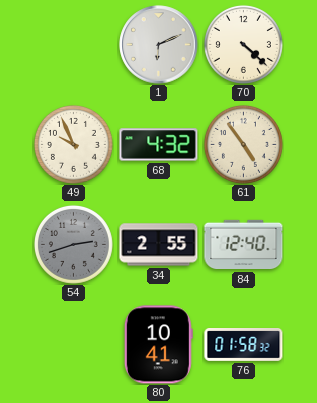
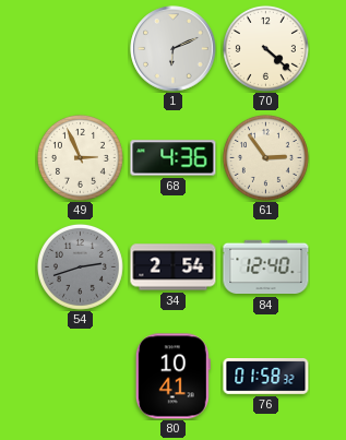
49: 9:56 -> 2:56
68: 4:32 -> 4:36
61: 4:54 -> 2:54
34: 2:55 -> 2:54
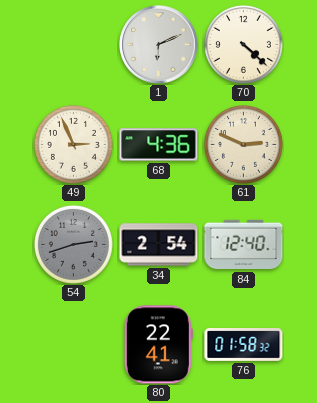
61: 2:54 -> 2:49
80: 10:41 -> 22:41
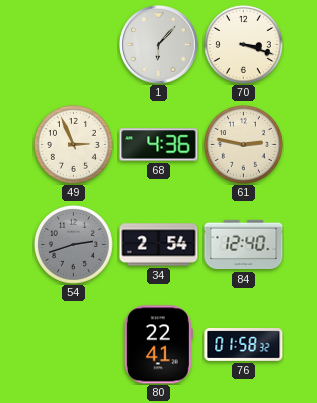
1: 6:11 -> 6:07
70: 4:22 -> 3:18
61: 2:49 -> 2:47
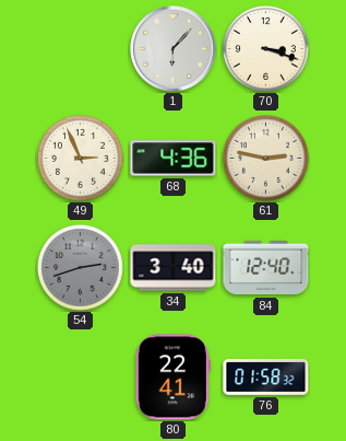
34: 2:54 -> 3:40
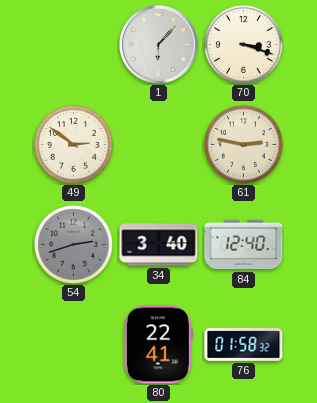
49: 2:56 -> 2:51
68: 4:36 -> none
